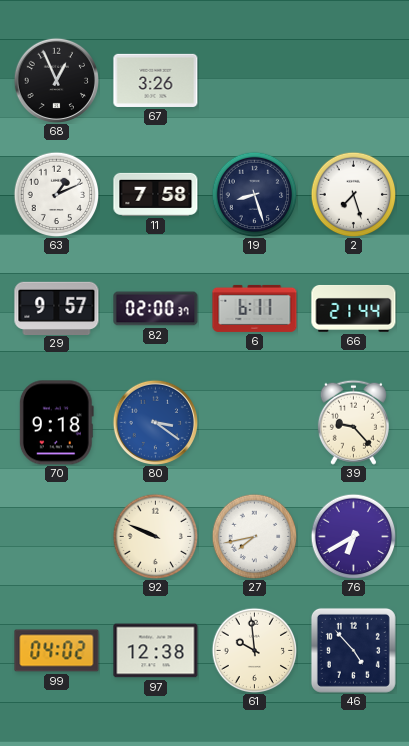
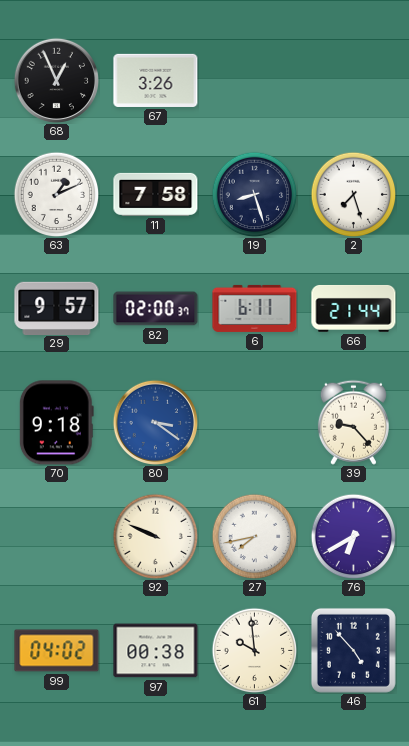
97: 12:38 -> 00:38
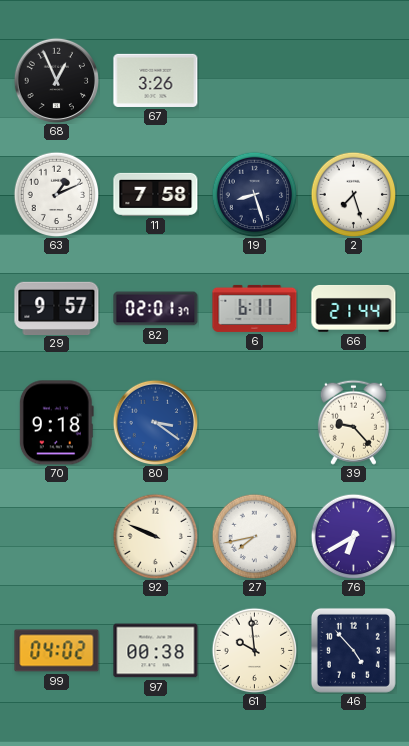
82: 02:00 -> 02:01
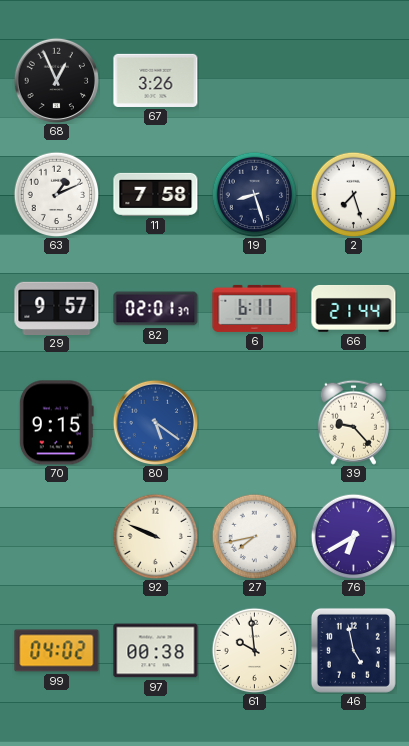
70: 9:18 -> 9:15
80: 3:21 -> 5:21
46: 4:53 -> 4:58
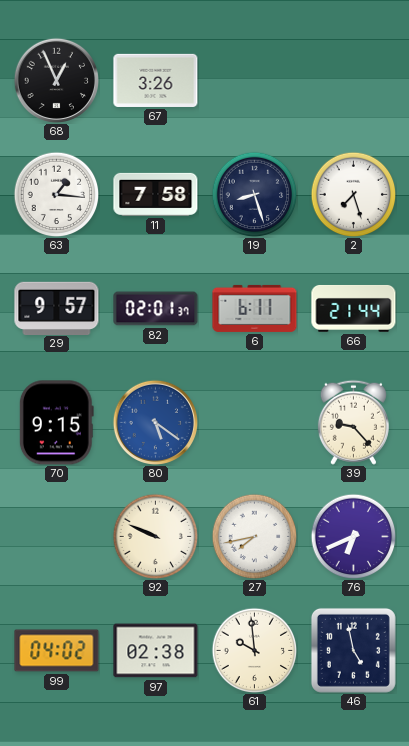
63: 1:11 -> 1:16
76: 6:40 -> 6:41
97: 00:38 -> 02:38
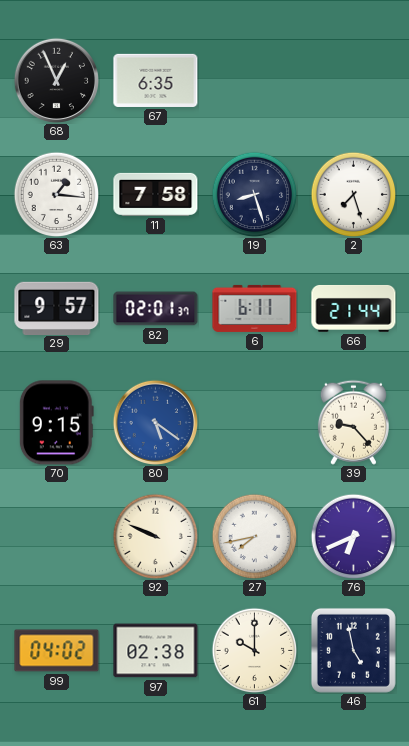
67: 3:26 -> 6:35
61: 9:59 -> 10:00
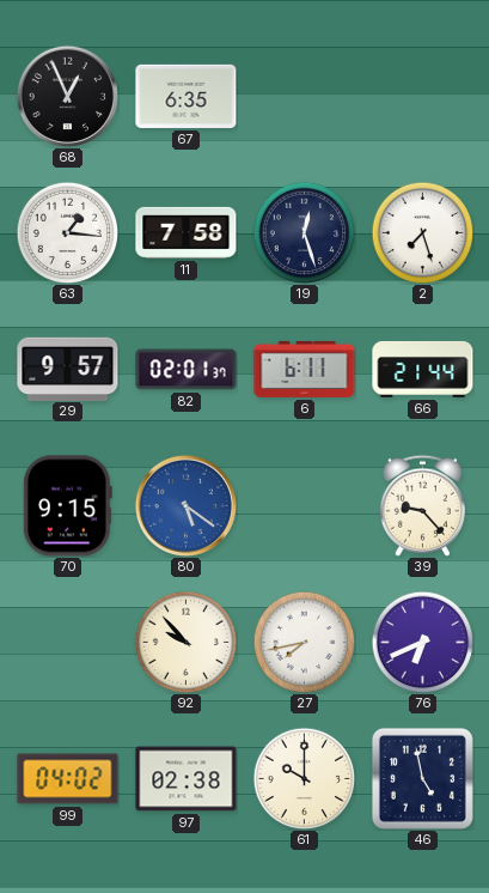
19: 8:27 -> 12:27
92: 9:49 -> 9:53
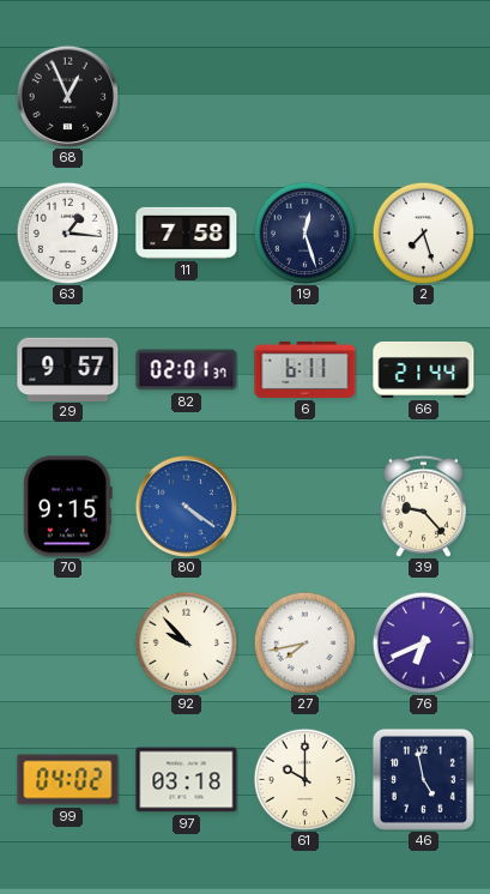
67: 6:35 -> none
80: 5:21 -> 4:21
97: 02:38 -> 03:18
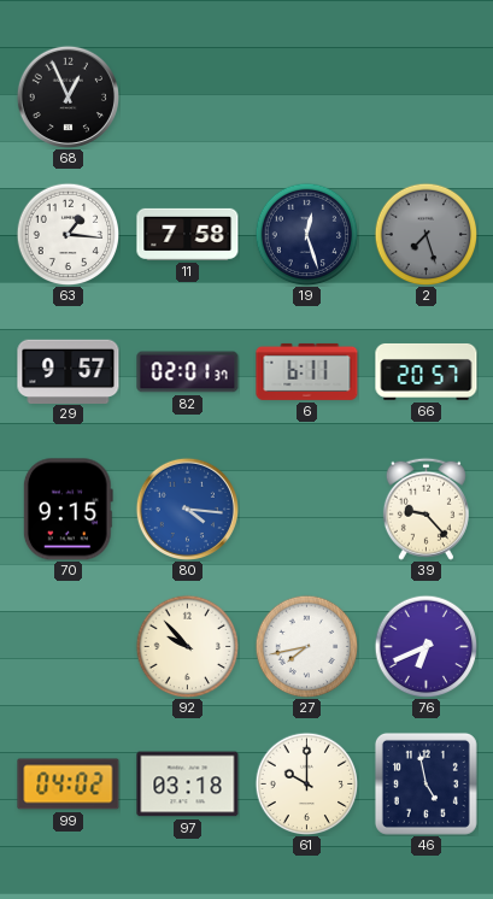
2 dial: white -> grey
66: 21:44 -> 20:57
80: 4:21 -> 4:16
